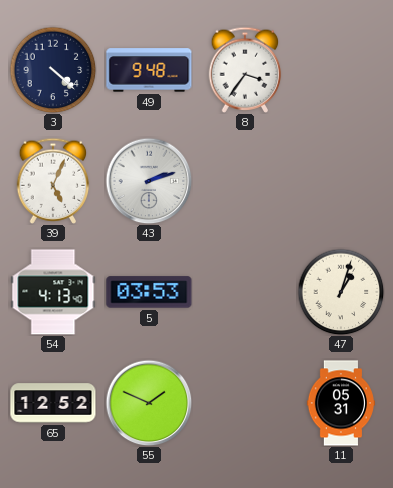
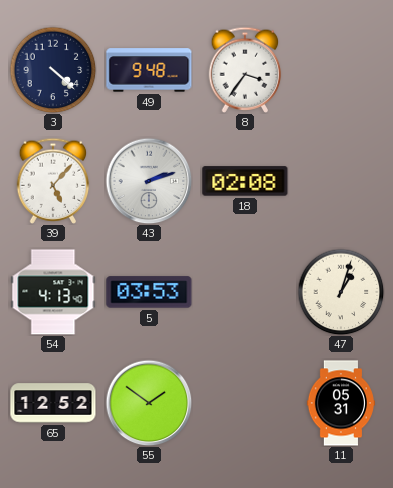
39: 5:04 -> 5:07
18: none -> 02:08
55: 1:49 -> 1:51
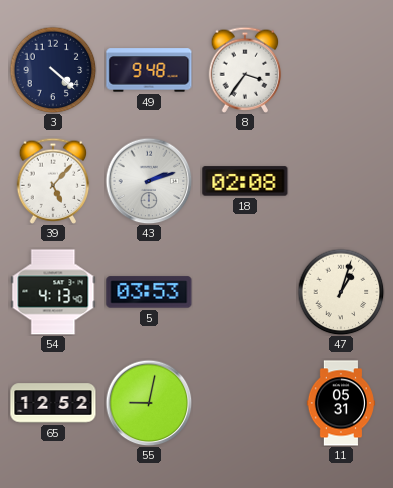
55: 1:51 -> 9:02
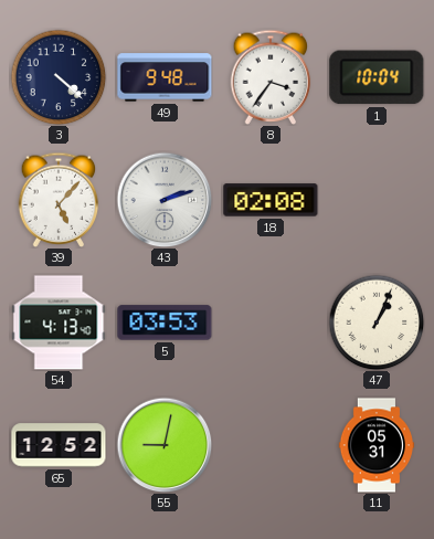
1: none -> 10:04
47: 1:03 -> 1:04
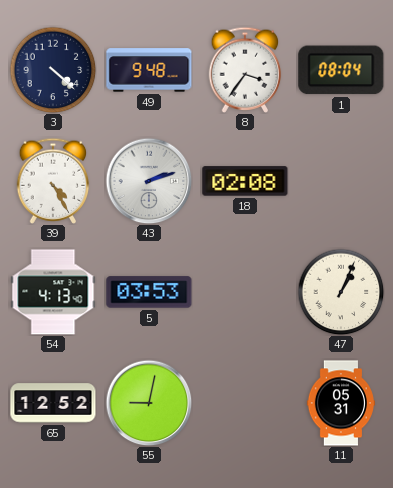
1: 10:04 -> 08:04
39: 5:07 -> 4:25
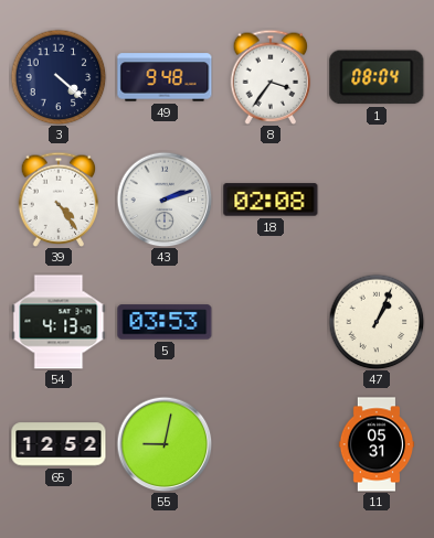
39: 4:25 -> 4:24
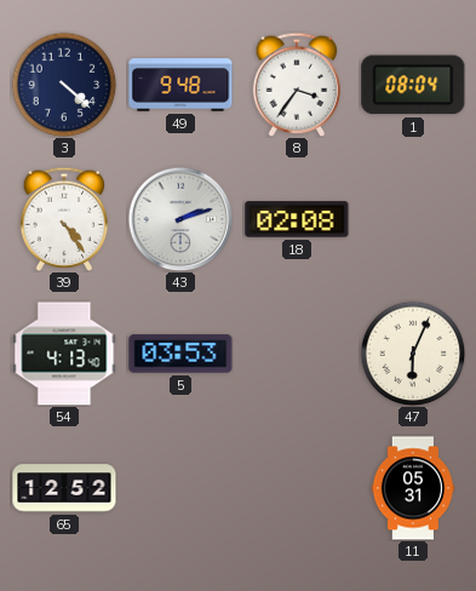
47: 1:04 -> 6:04
55: 9:02 -> none
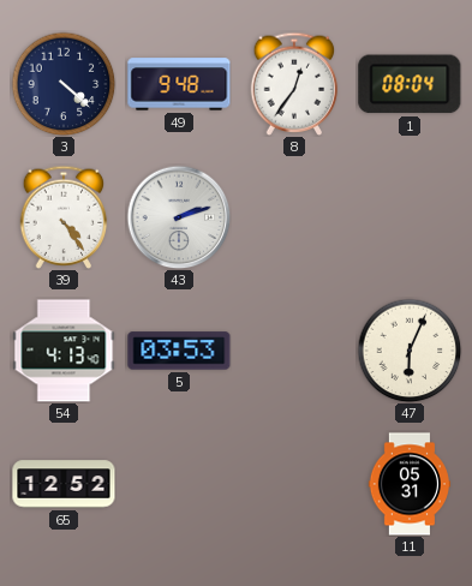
8: 3:36 -> 12:36
18: 02:08 -> none
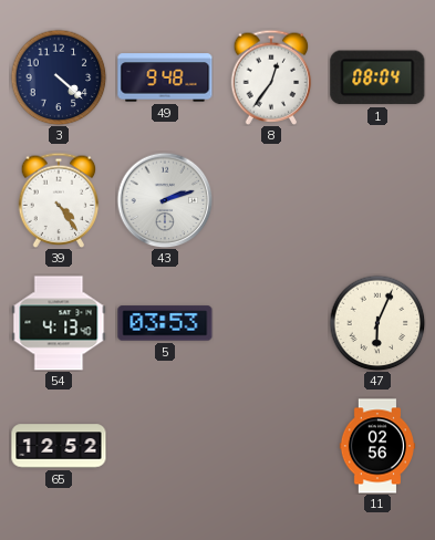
11: 05:31 -> 02:56
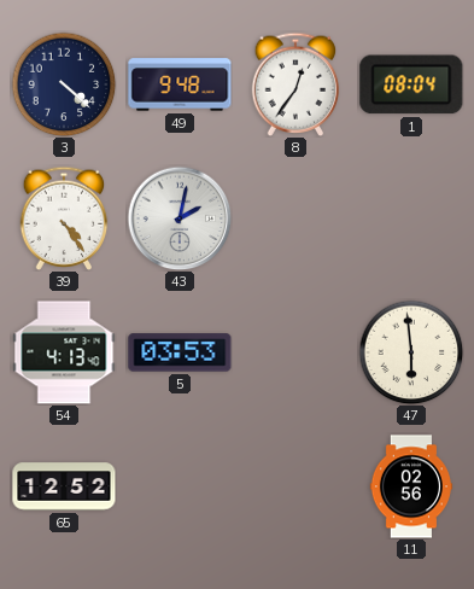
43: 2:12 -> 2:02
47: 6:04 -> 5:59
